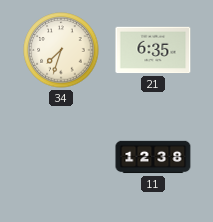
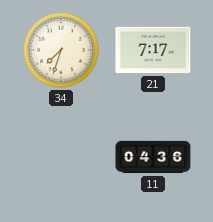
21: 6:35 -> 7:17
11: 12:38 -> 04:36
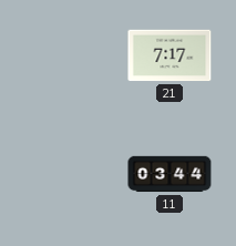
34: 7:33 -> none
11: 04:36 -> 03:44
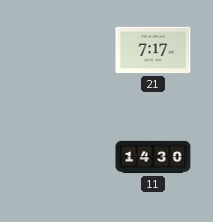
11: 03:44 -> 14:30
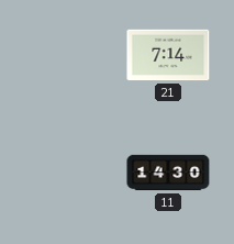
21: 7:17 -> 7:14
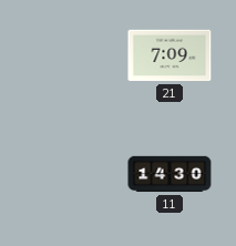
21: 7:14 -> 7:09
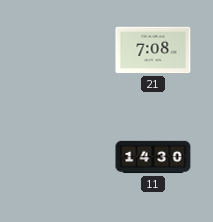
21: 7:09 -> 7:08
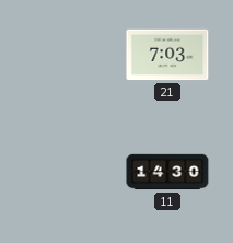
21: 7:08 -> 7:03
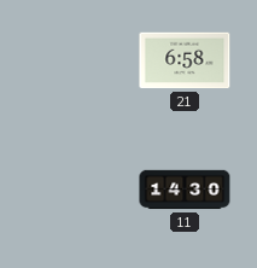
21: 7:03 -> 6:58
